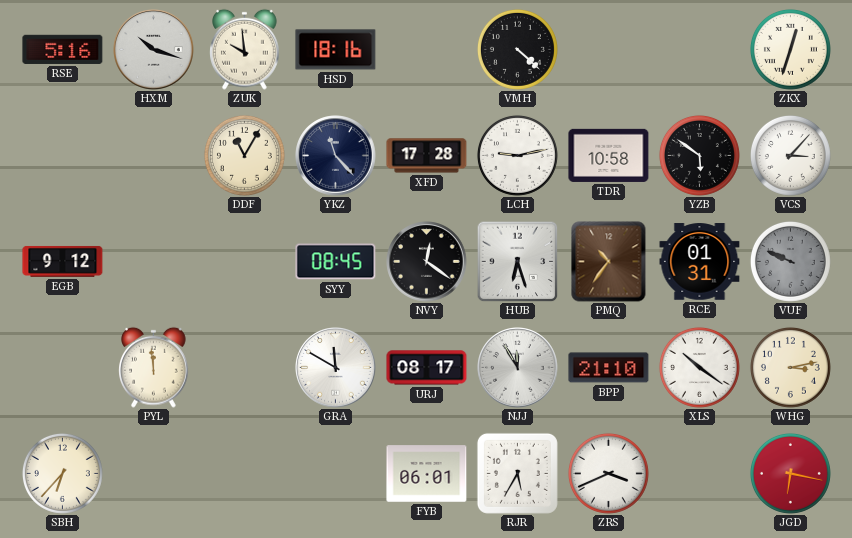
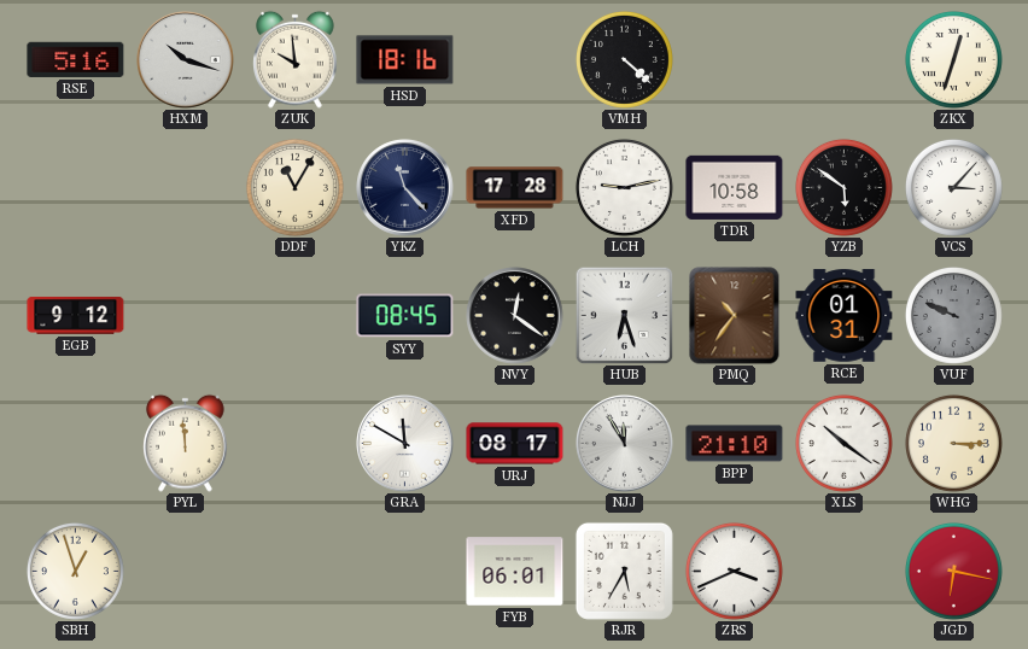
WHG: 3:13 -> 3:15
SBH: 6:37 -> 12:57
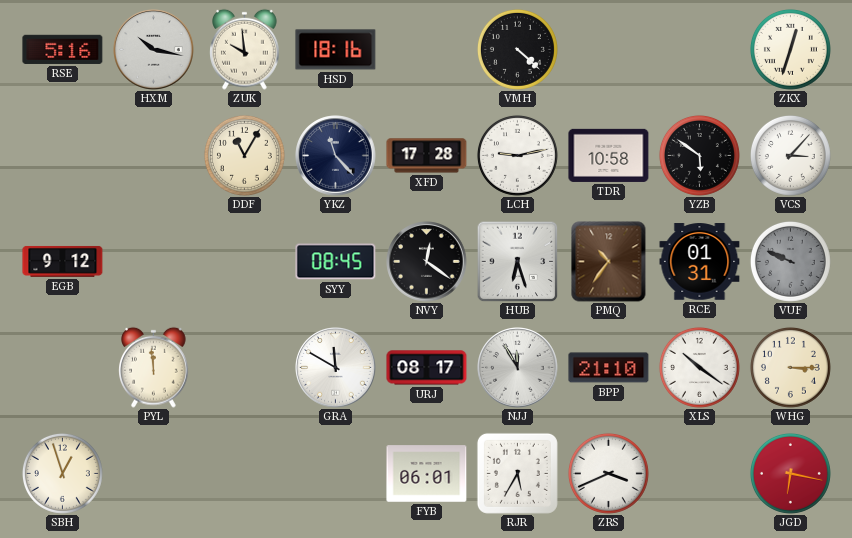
HXM: 10:18 -> 10:17
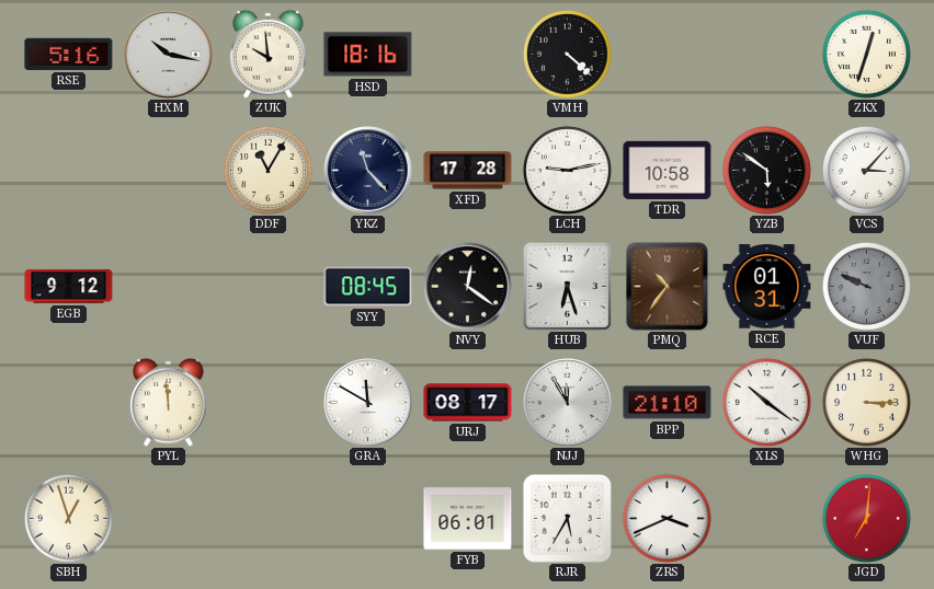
JGD: 6:17 -> 7:01
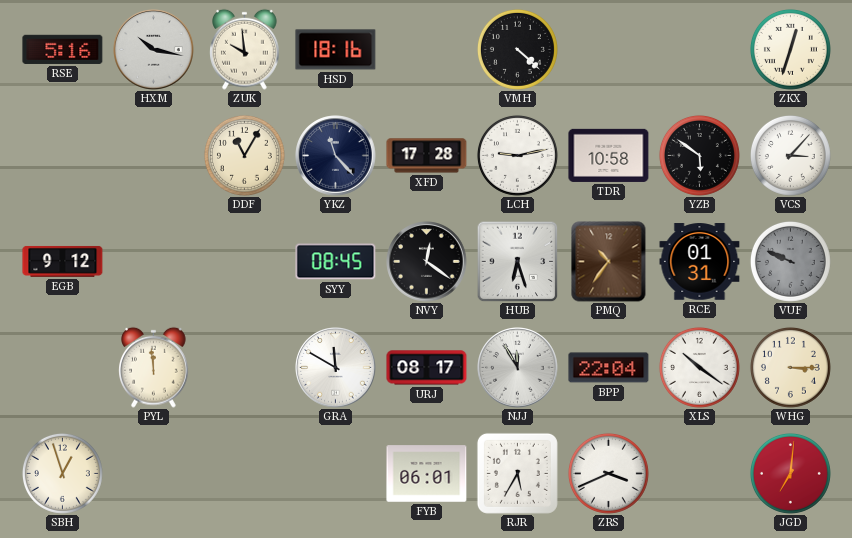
BPP: 21:10 -> 22:04
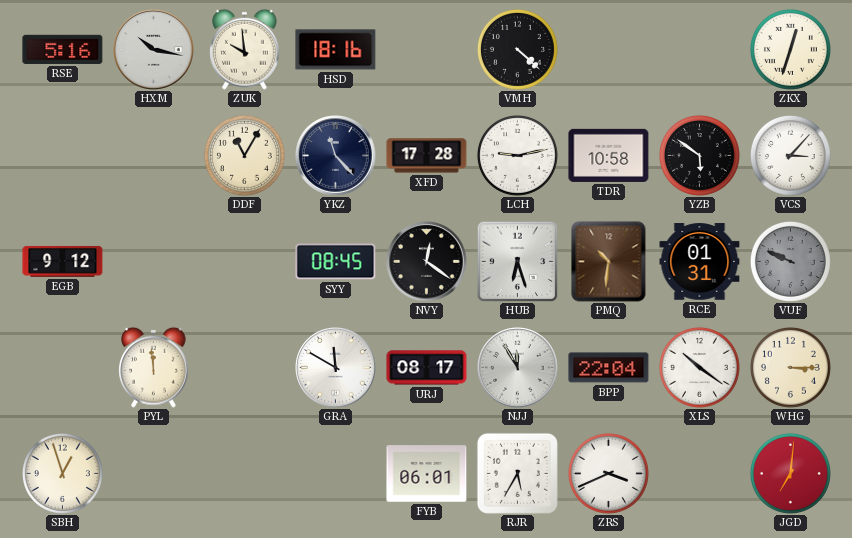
PMQ: 10:36 -> 10:31
